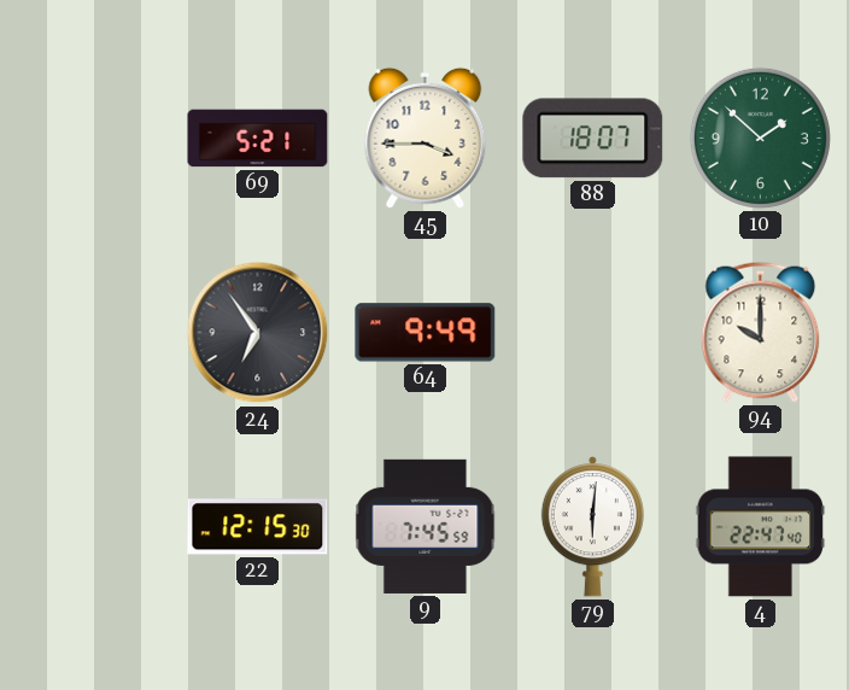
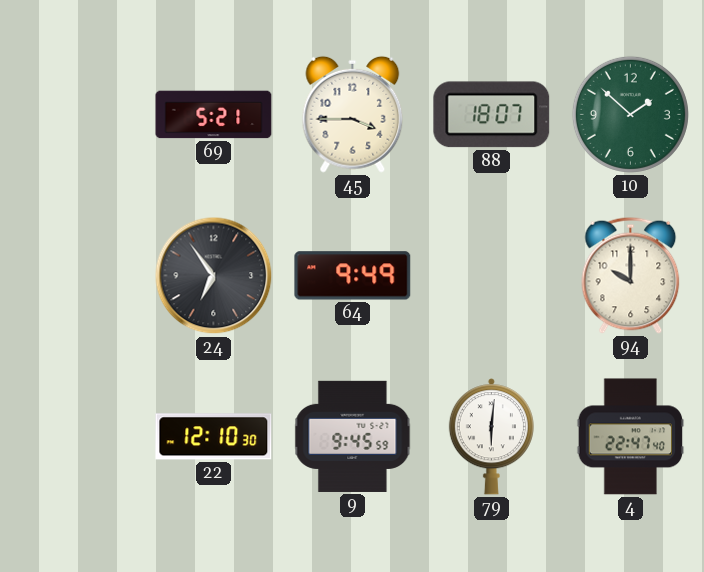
22: 12:15 -> 12:10
9: 7:45 -> 9:45
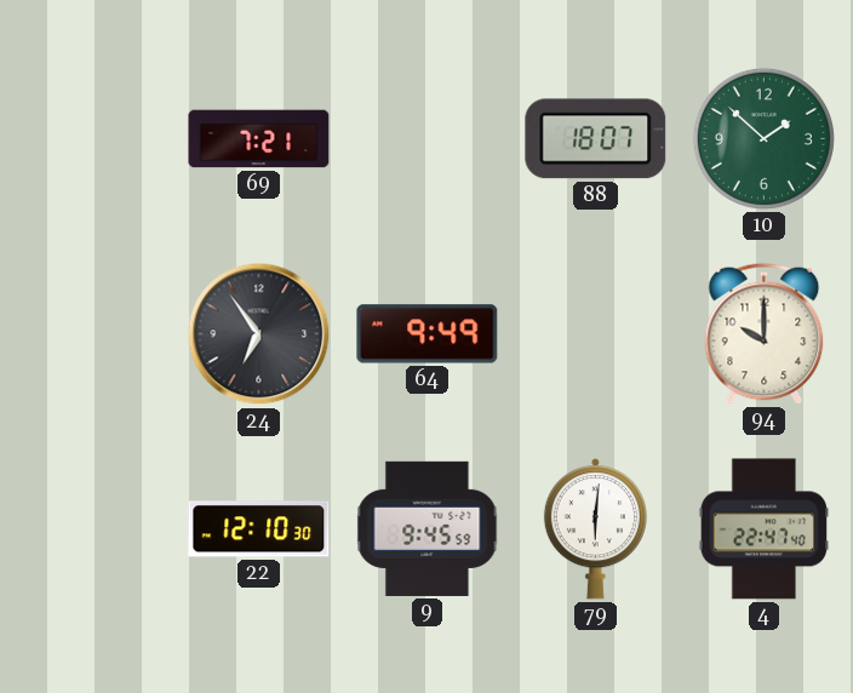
69: 5:21 -> 7:21
45: 3:45 -> none
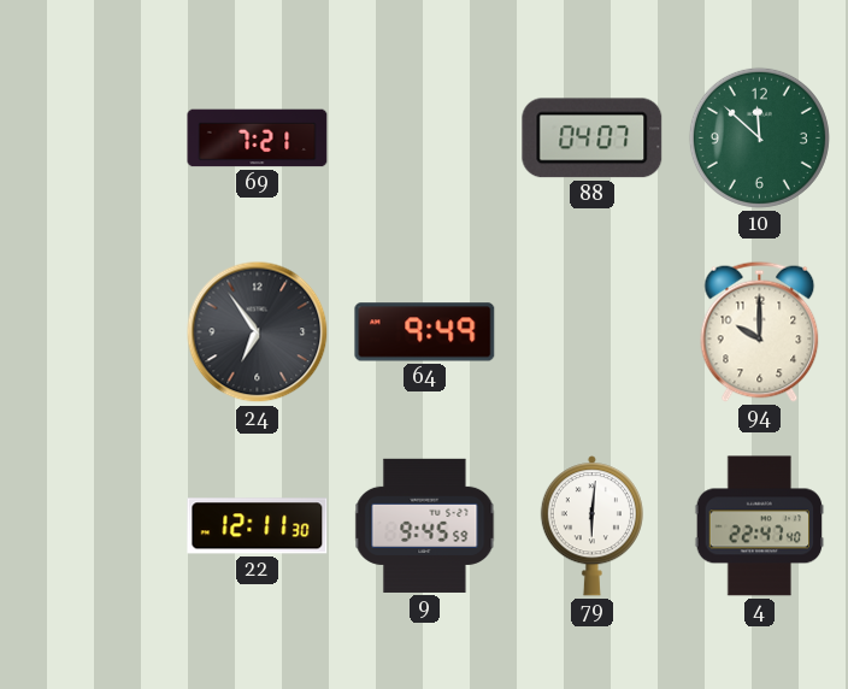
88: 18:07 -> 04:07
10: 1:52 -> 11:52
22: 12:10 -> 12:11
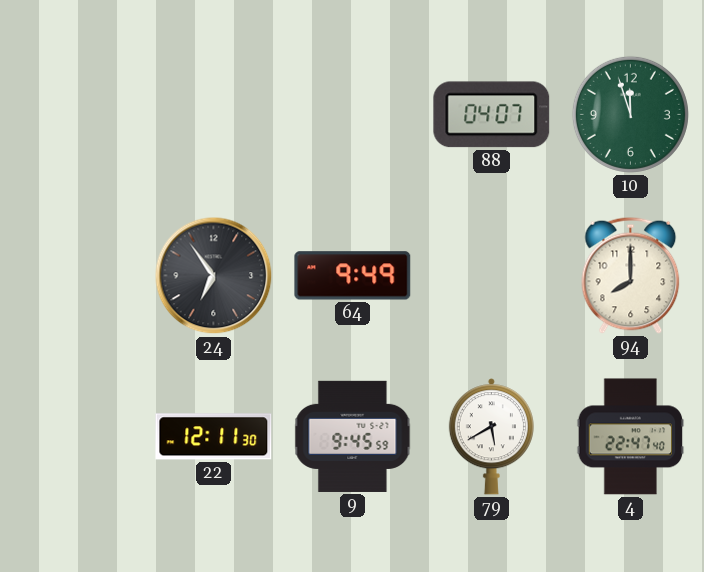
69: 7:21 -> none
10: 11:52 -> 11:57
94: 10:00 -> 8:00
79: 6:01 -> 5:40
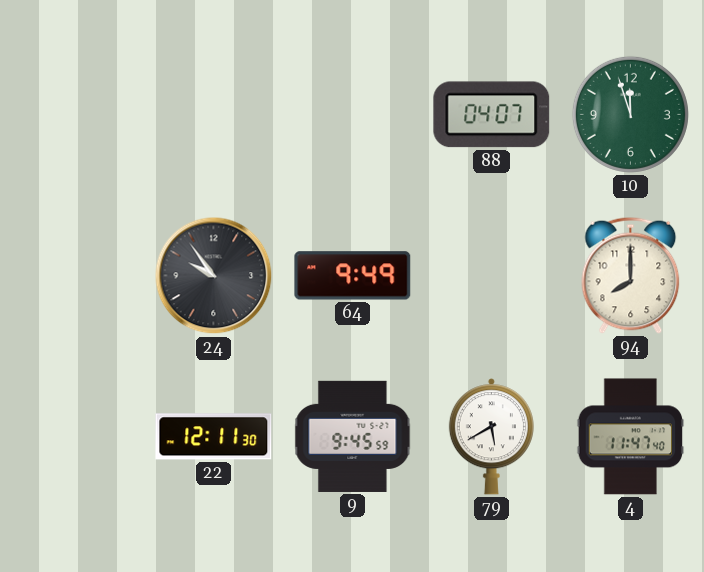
24: 6:54 -> 9:54
4: 22:47 -> 11:47
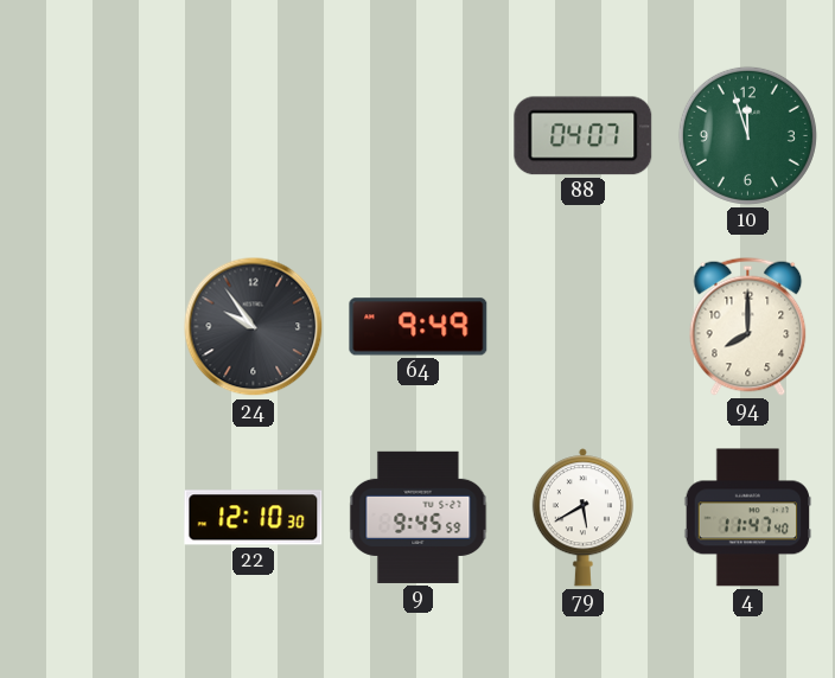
22: 12:11 -> 12:10
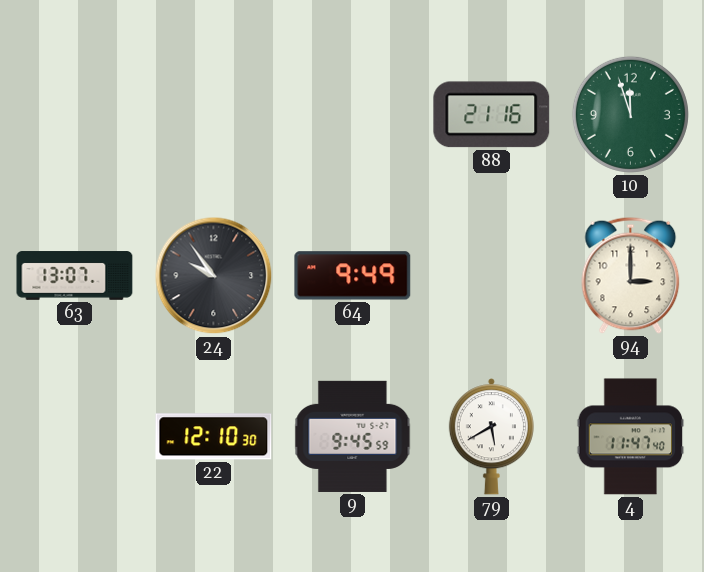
88: 04:07 -> 21:16
63: none -> 13:07
94: 8:00 -> 3:00
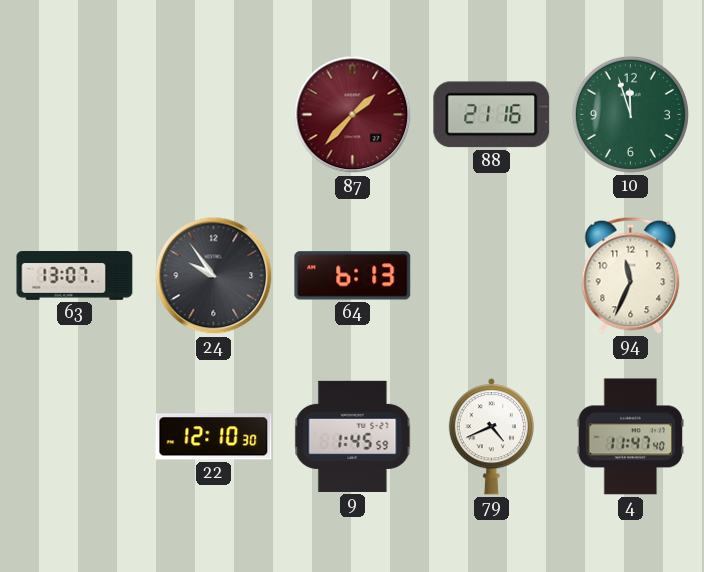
87: none -> 1:37
64: 9:49 -> 6:13
94: 3:00 -> 11:34
9: 9:45 -> 1:45
79: 5:40 -> 4:41
